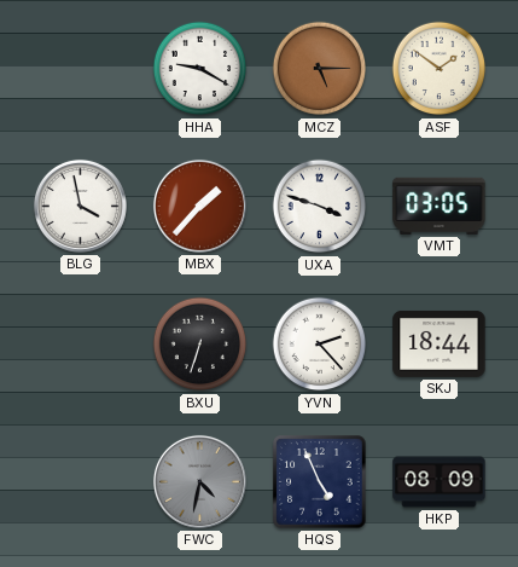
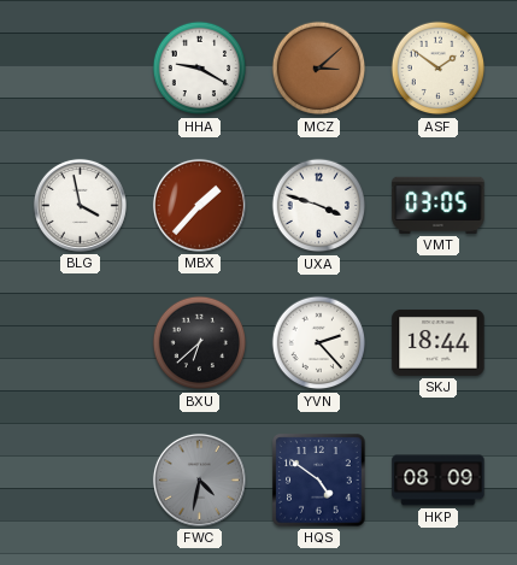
MCZ: 5:15 -> 3:08
BXU: 6:33 -> 6:38
HQS: 4:56 -> 4:51
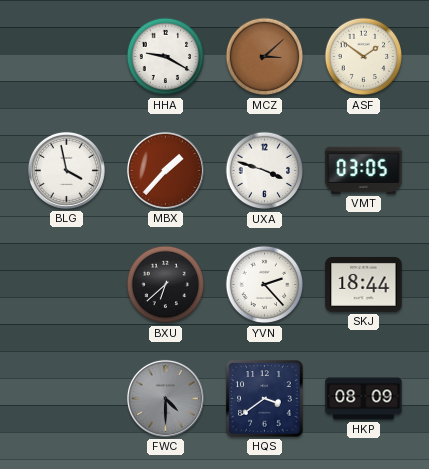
FWC: 4:32 -> 4:30
HQS: 4:51 -> 3:39
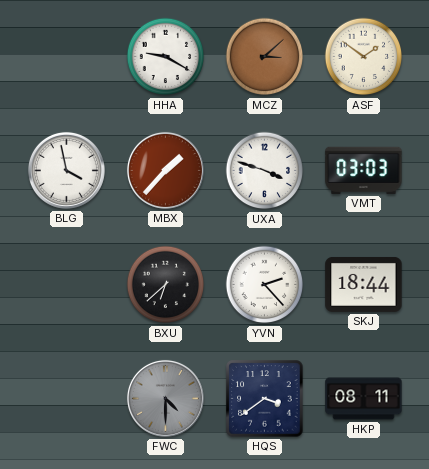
VMT: 03:05 -> 03:03
HKP: 08:09 -> 08:11
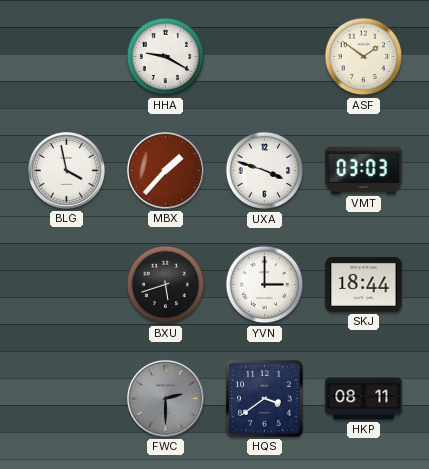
MCZ: 3:08 -> none
BXU: 6:38 -> 5:42
YVN: 2:23 -> 3:00
FWC: 4:30 -> 2:30
